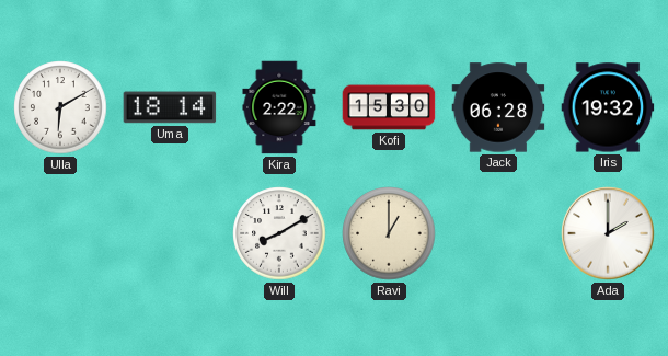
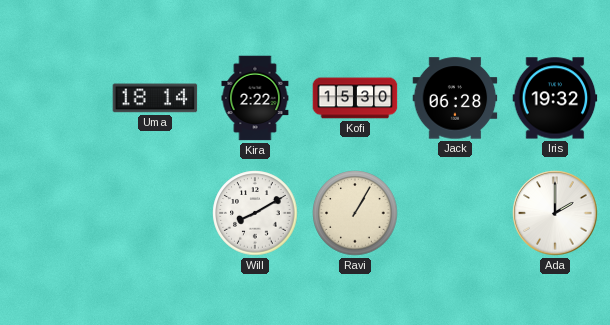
Ulla: 6:10 -> none
Ravi: 1:00 -> 1:05
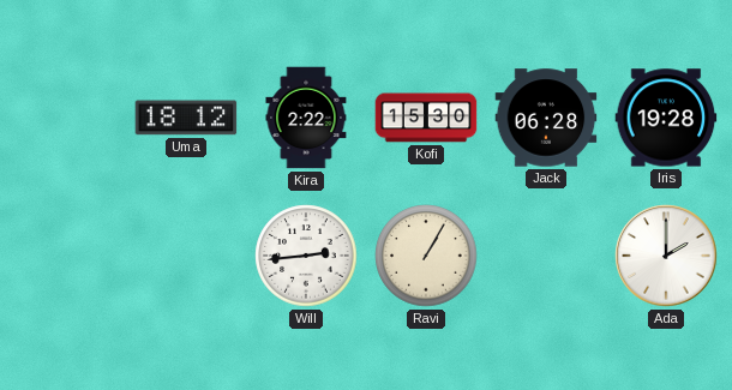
Uma: 18:14 -> 18:12
Iris: 19:32 -> 19:28
Will: 8:10 -> 2:44
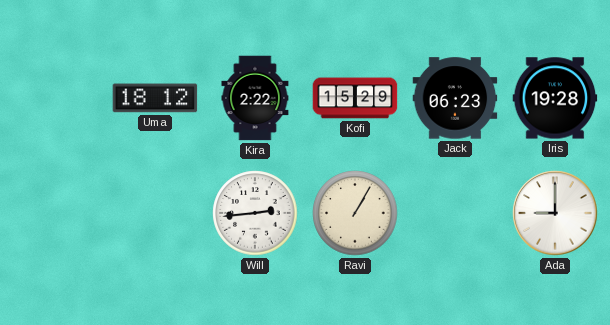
Kofi: 15:30 -> 15:29
Jack: 06:28 -> 06:23
Ada: 2:00 -> 9:00
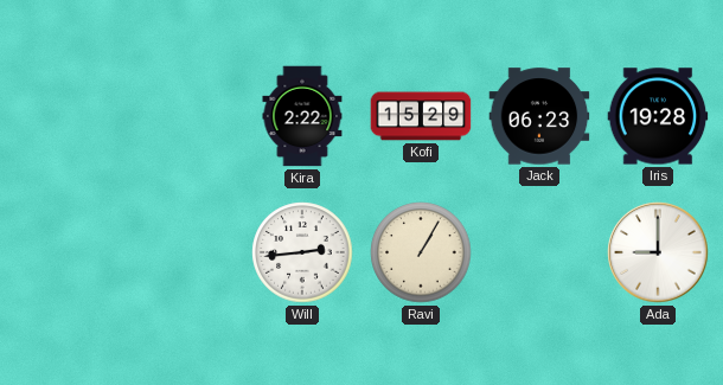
Uma: 18:12 -> none
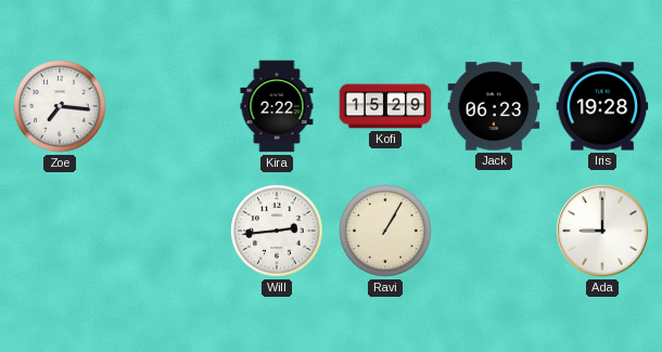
Zoe: none -> 7:16
